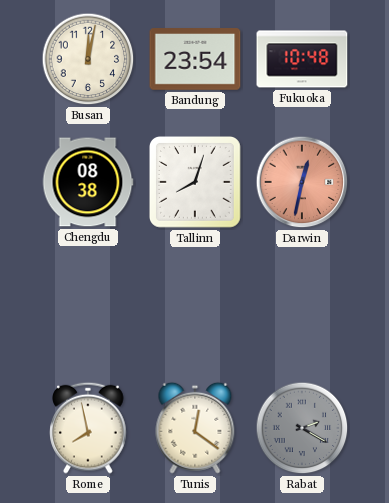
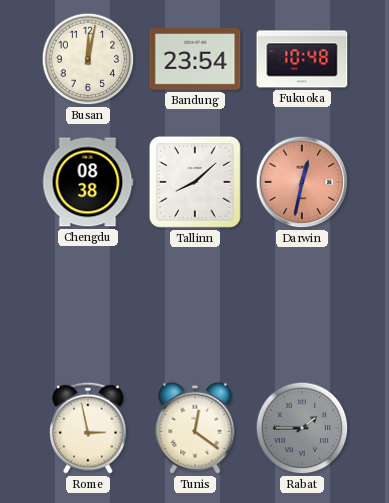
Tallinn: 8:03 -> 8:08
Rome: 7:58 -> 2:58
Rabat: 2:20 -> 1:45
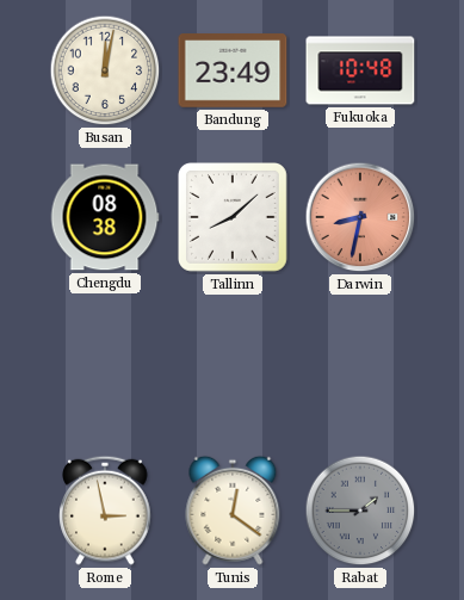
Bandung: 23:54 -> 23:49
Darwin: 12:32 -> 8:32
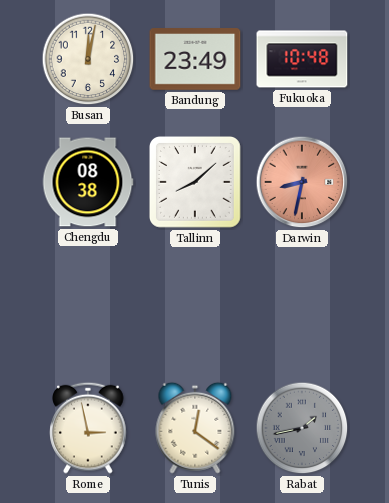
Rabat: 1:45 -> 1:43
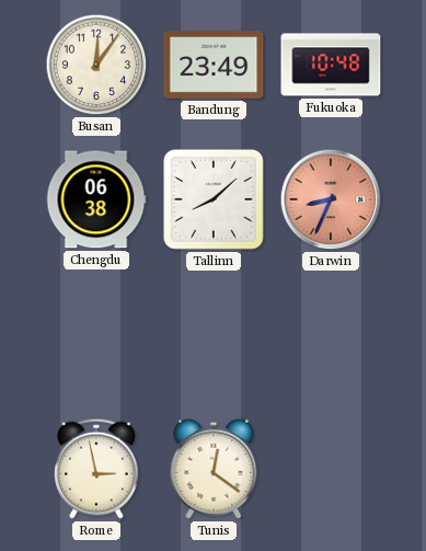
Busan: 12:02 -> 12:06
Chengdu: 08:38 -> 06:38
Darwin: 8:32 -> 8:34
Rabat: 1:43 -> none
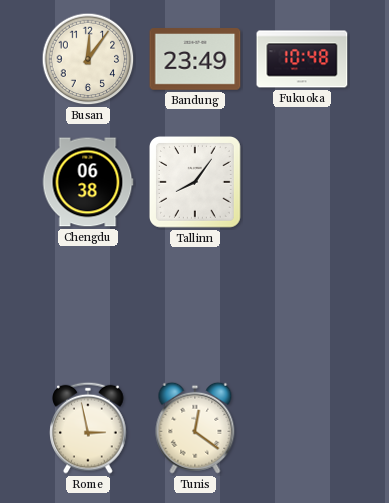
Tallinn: 8:08 -> 8:06
Darwin: 8:34 -> none
